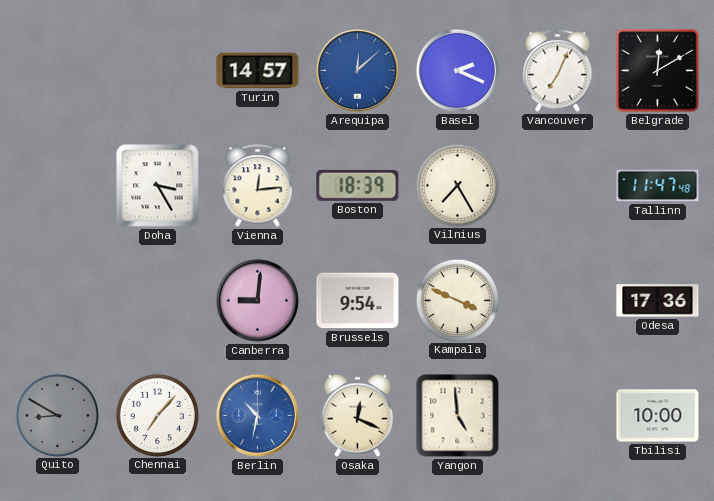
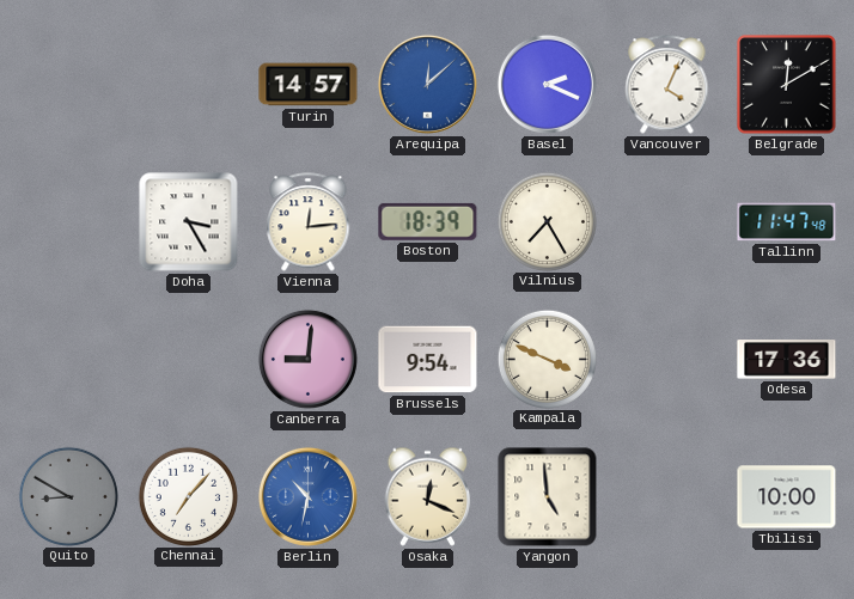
Vancouver: 7:04 -> 4:04
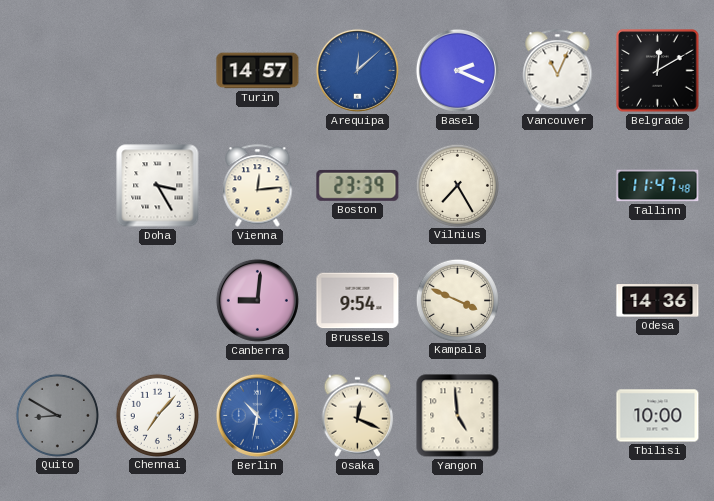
Vancouver: 4:04 -> 11:04
Boston: 18:39 -> 23:39
Odesa: 17:36 -> 14:36
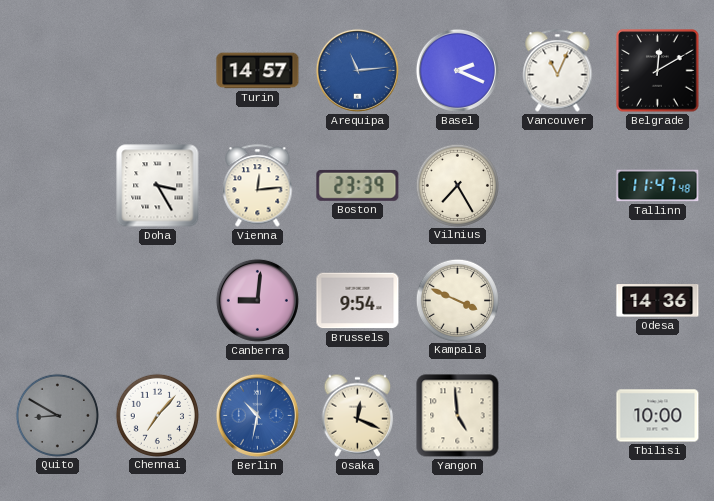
Arequipa: 12:08 -> 11:14
